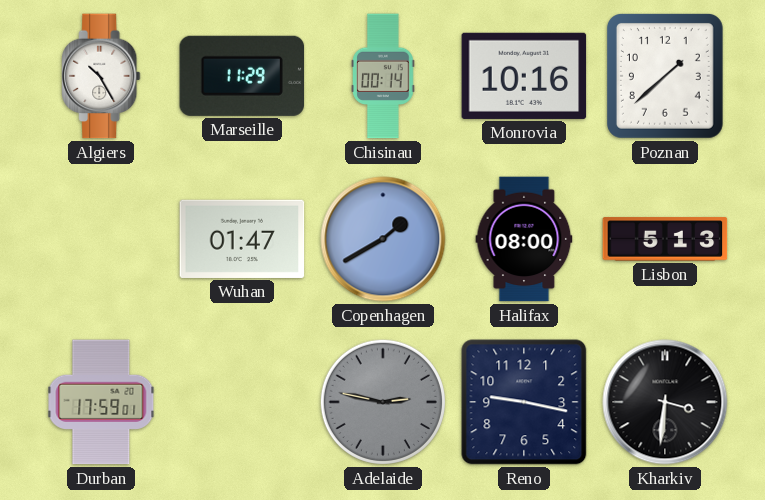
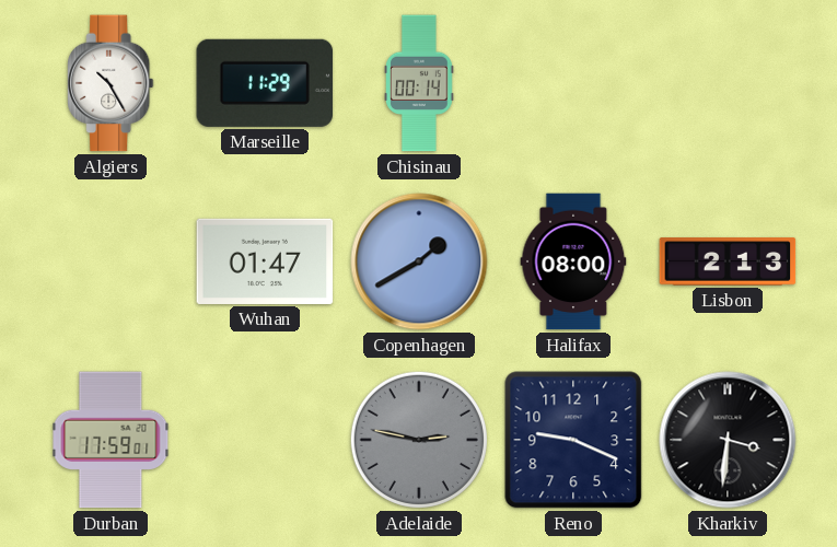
Monrovia: 10:16 -> none
Poznan: 1:38 -> none
Lisbon: 5:13 -> 2:13
Reno: 9:17 -> 9:19
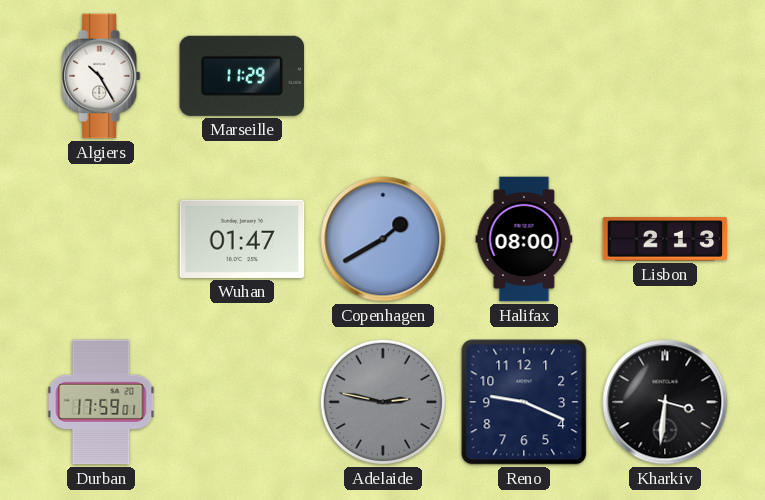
Chisinau: 00:14 -> none
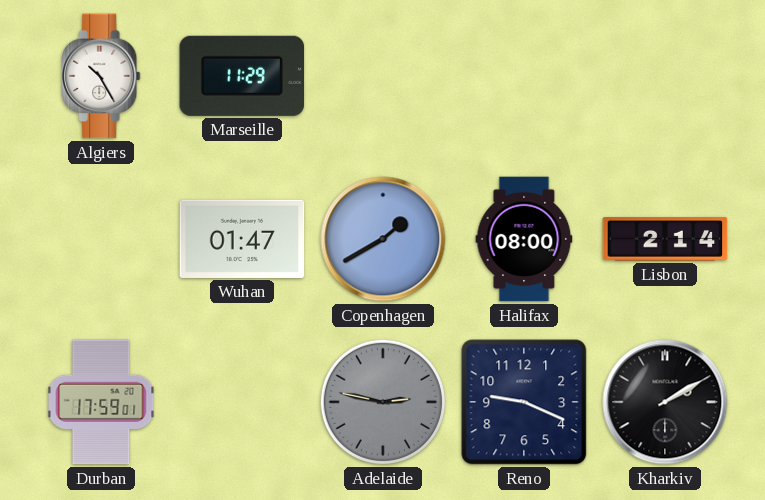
Lisbon: 2:13 -> 2:14
Kharkiv: 3:31 -> 2:10
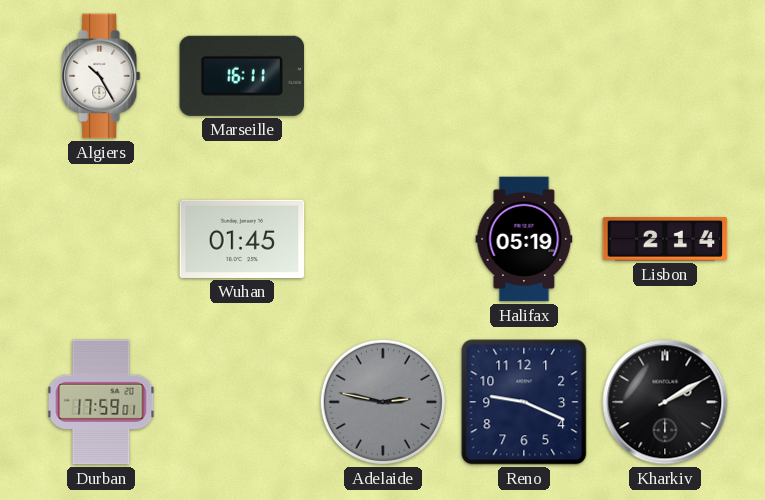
Marseille: 11:29 -> 16:11
Wuhan: 01:47 -> 01:45
Copenhagen: 1:40 -> none
Halifax: 08:00 -> 05:19
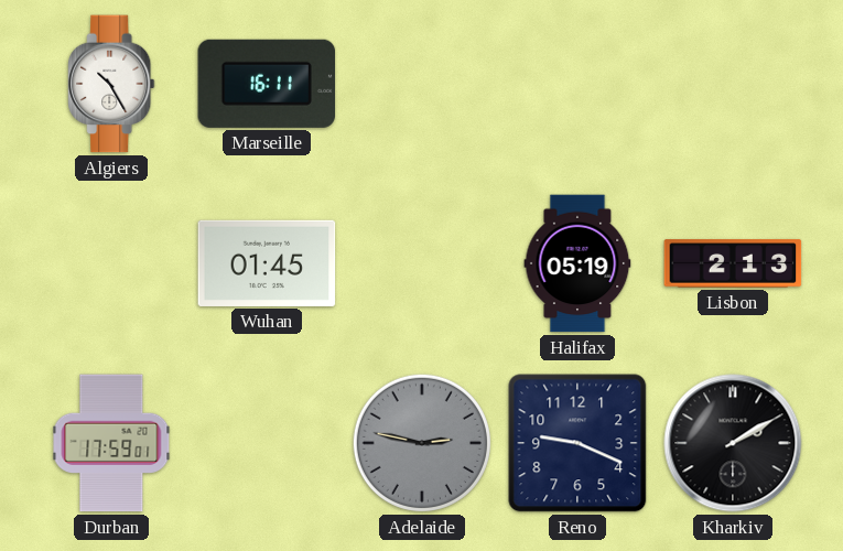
Lisbon: 2:14 -> 2:13
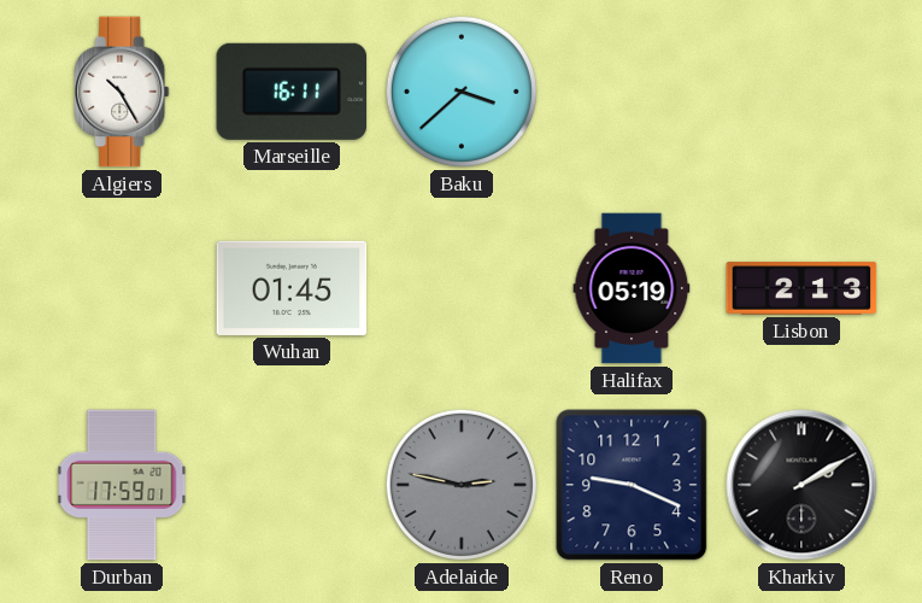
Baku: none -> 3:38
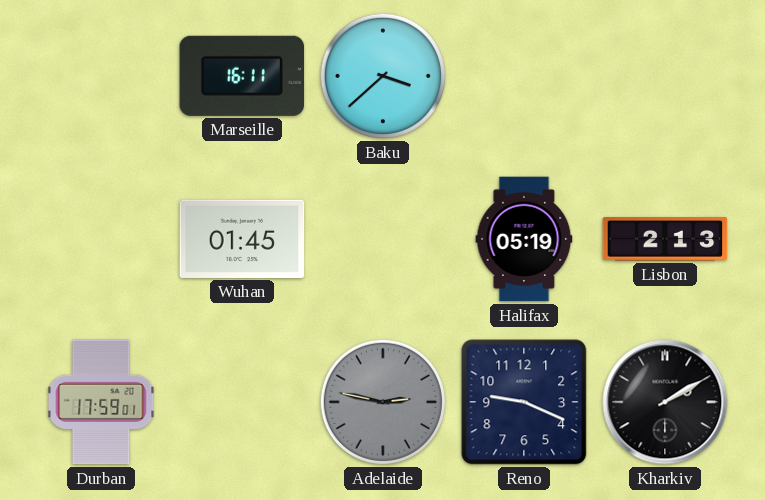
Algiers: 10:25 -> none
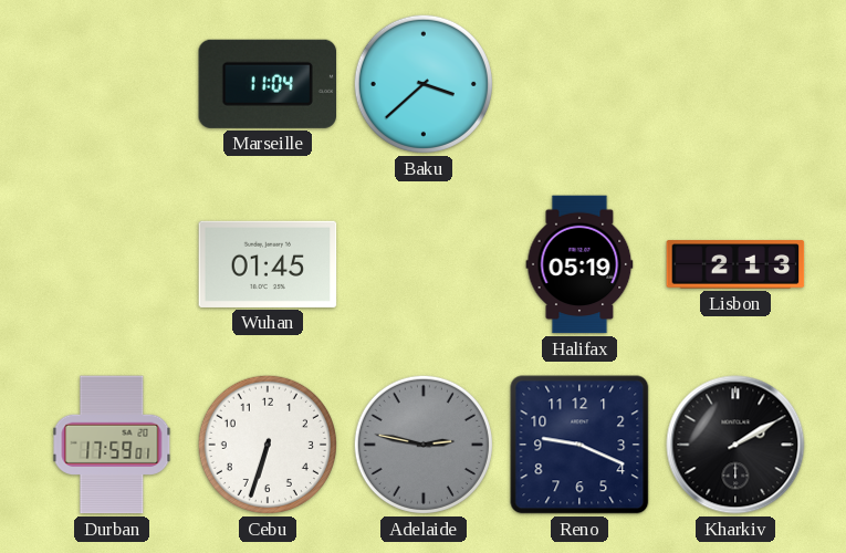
Marseille: 16:11 -> 11:04
Cebu: none -> 6:33
